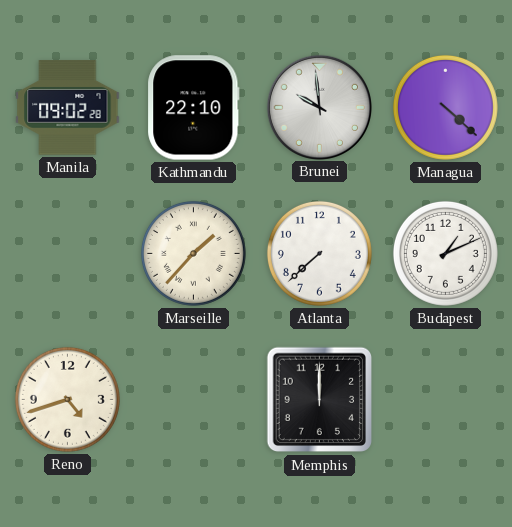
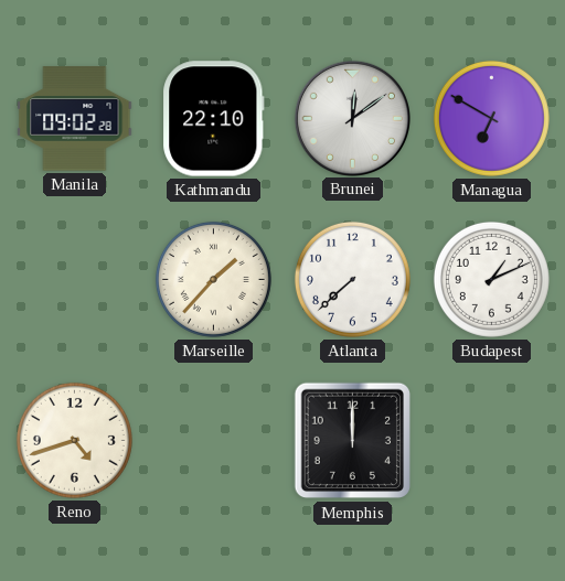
Brunei: 9:59 -> 12:09
Managua: 4:22 -> 6:50
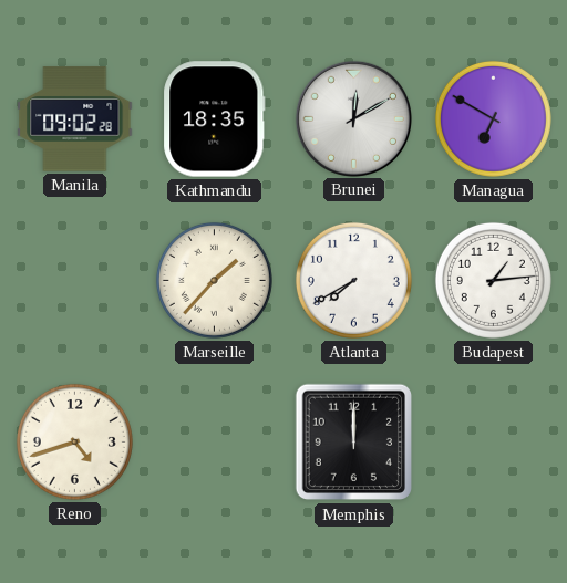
Kathmandu: 22:10 -> 18:35
Brunei: 12:09 -> 12:10
Atlanta: 7:38 -> 7:40
Budapest: 1:11 -> 1:14
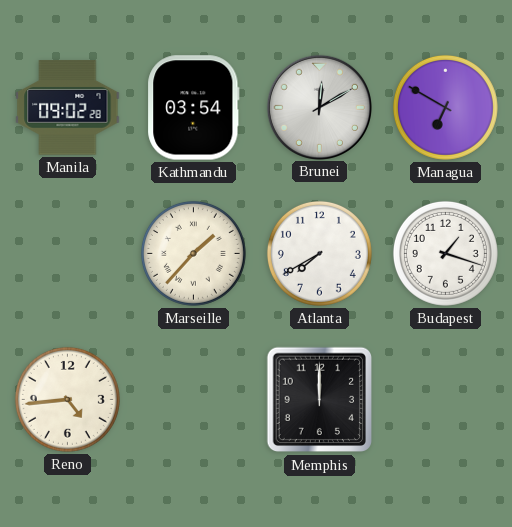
Kathmandu: 18:35 -> 03:54
Budapest: 1:14 -> 1:18
Reno: 4:42 -> 4:44
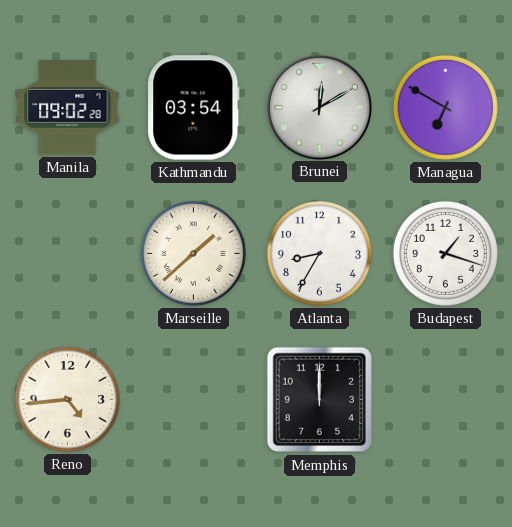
Marseille: 1:37 -> 1:38
Atlanta: 7:40 -> 8:35
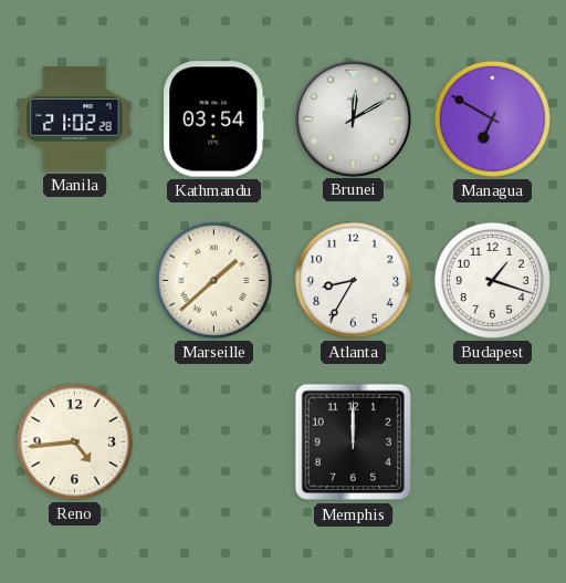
Manila: 09:02 -> 21:02
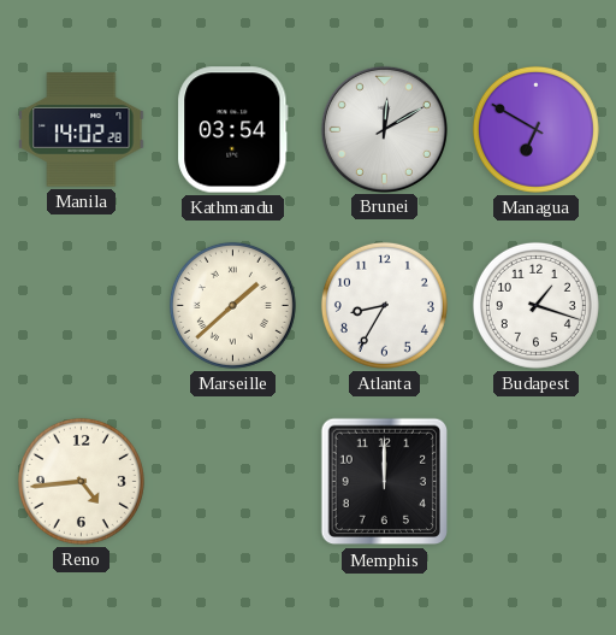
Manila: 21:02 -> 14:02
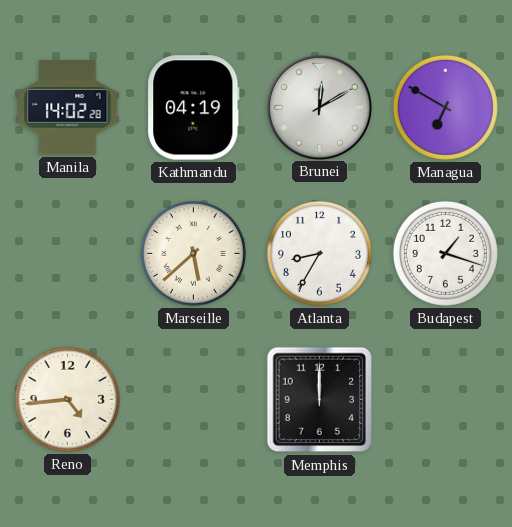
Kathmandu: 03:54 -> 04:19
Marseille: 1:38 -> 5:38
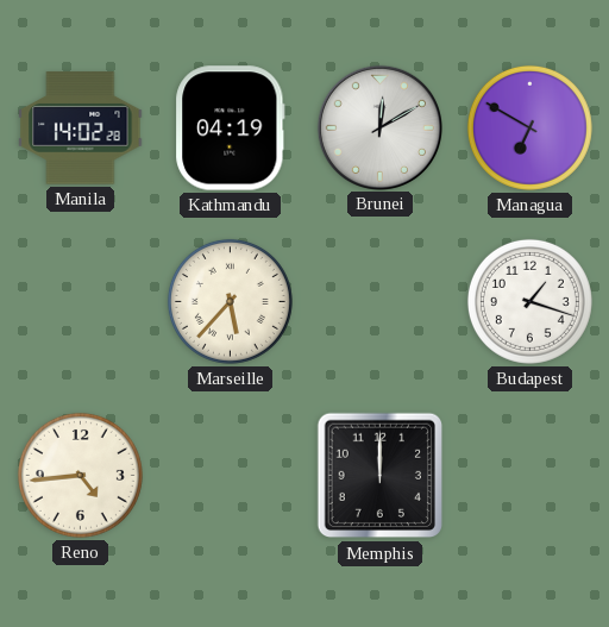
Marseille: 5:38 -> 5:37
Atlanta: 8:35 -> none
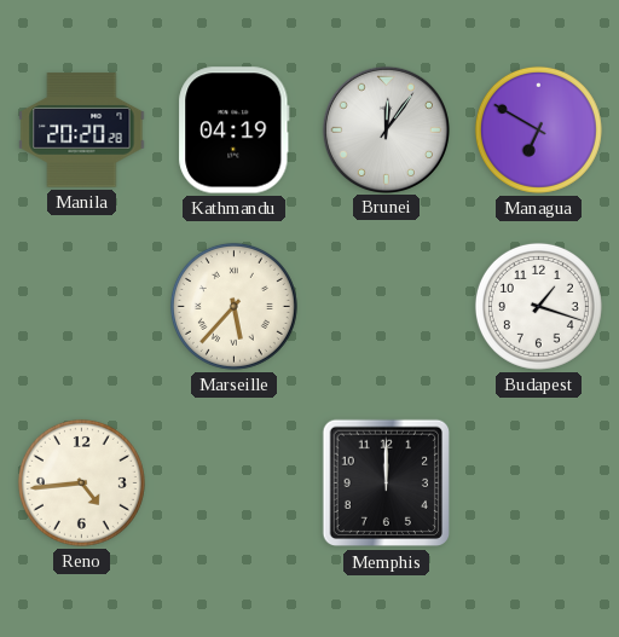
Manila: 14:02 -> 20:20
Brunei: 12:10 -> 12:06
